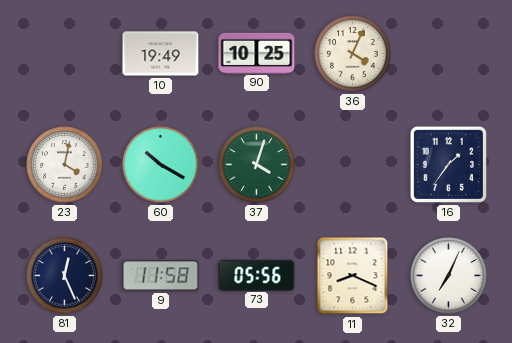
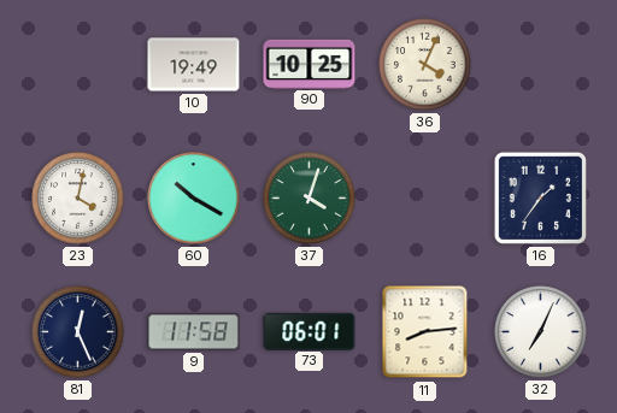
73: 05:56 -> 06:01
11: 8:19 -> 8:14
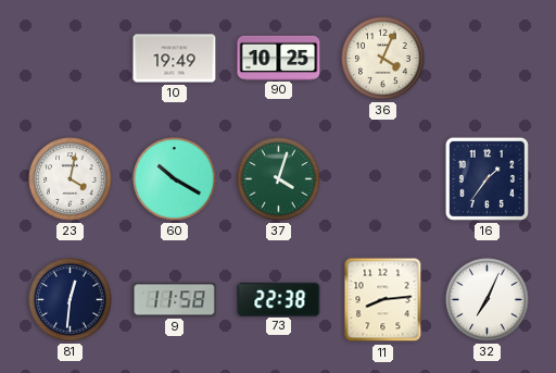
81: 12:26 -> 12:31
73: 06:01 -> 22:38
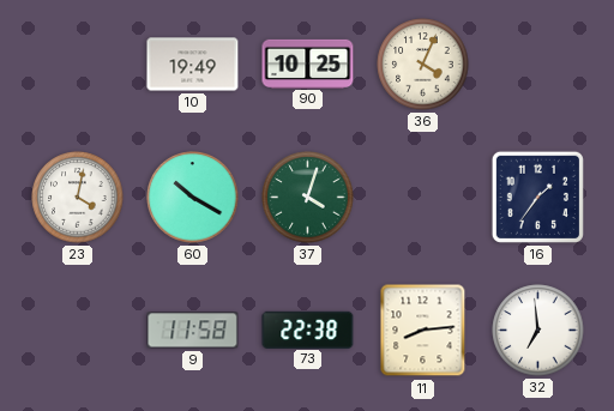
81: 12:31 -> none
32: 7:04 -> 6:59
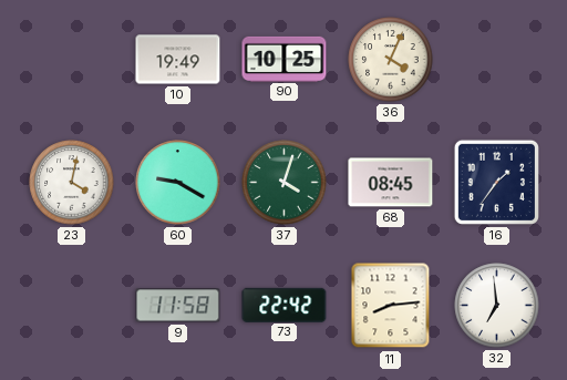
60: 10:20 -> 9:20
68: none -> 08:45
73: 22:38 -> 22:42
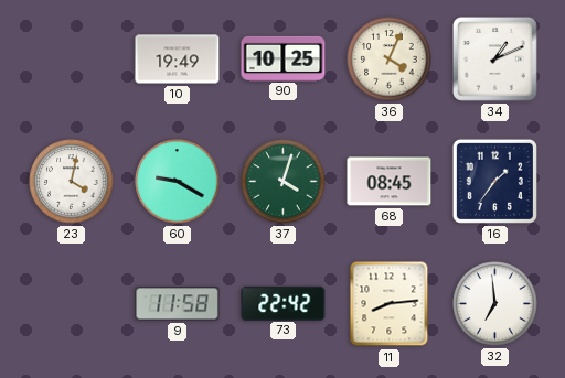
34: none -> 1:11
